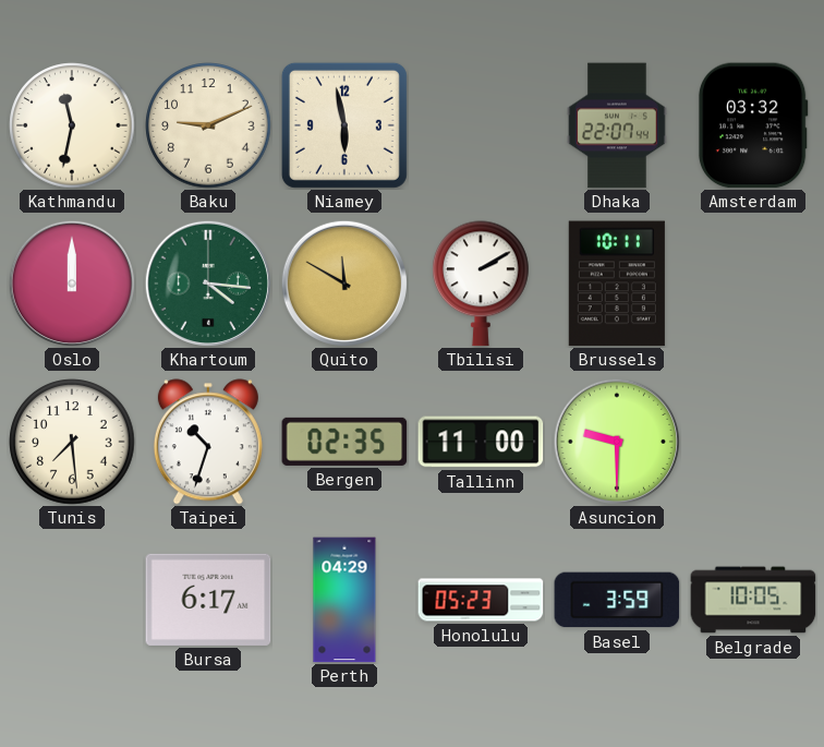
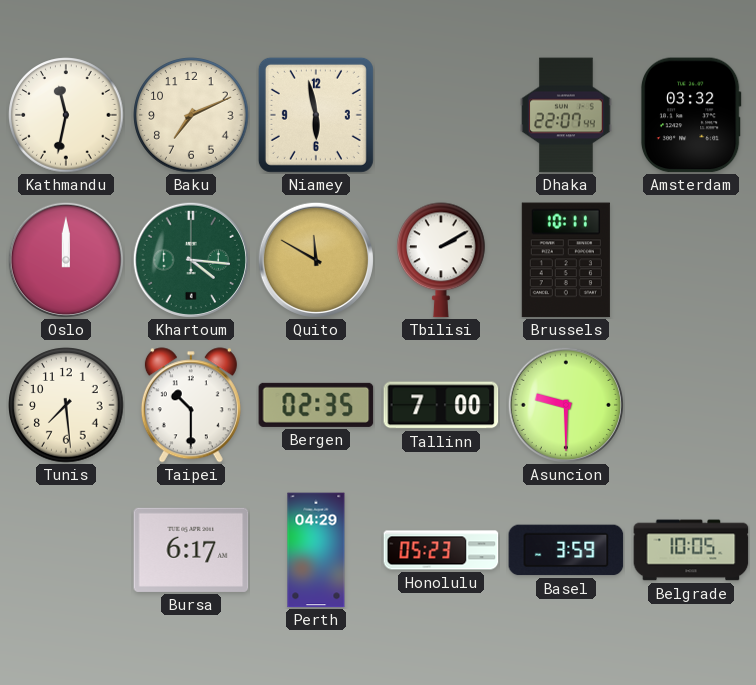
Baku: 9:11 -> 7:11
Taipei: 10:33 -> 10:30
Tallinn: 11:00 -> 7:00
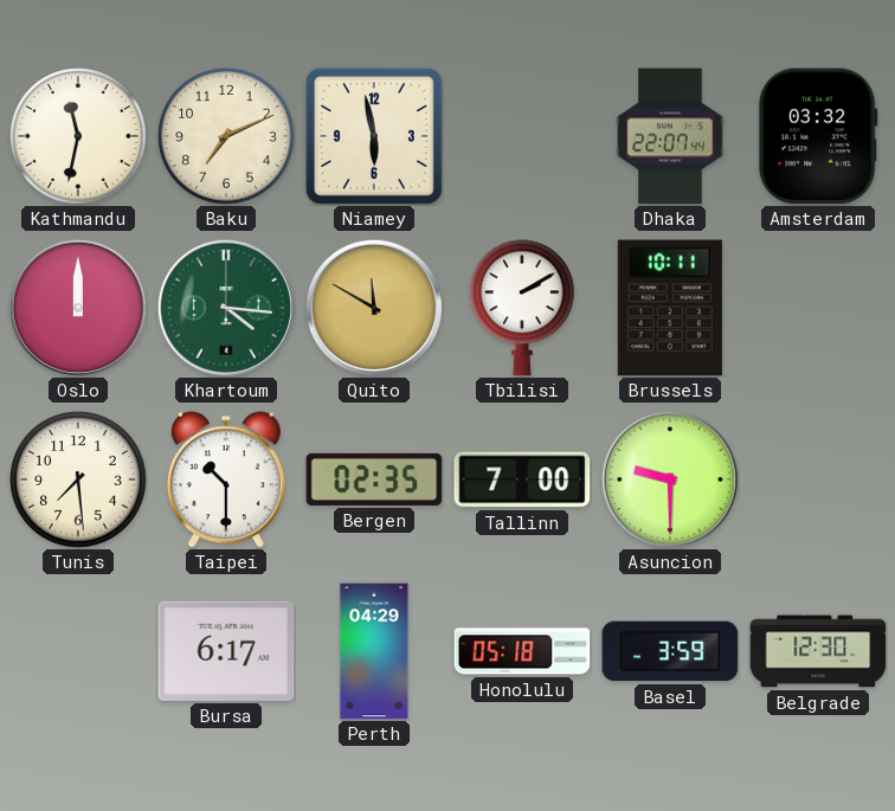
Honolulu: 05:23 -> 05:18
Belgrade: 10:05 -> 12:30
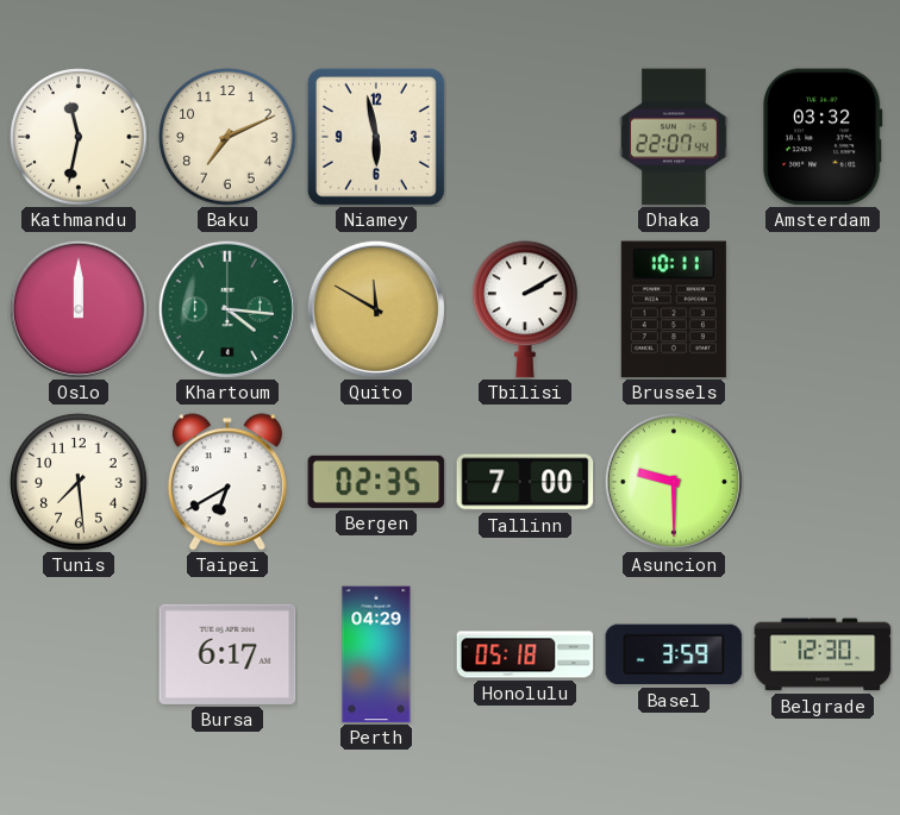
Taipei: 10:30 -> 6:40
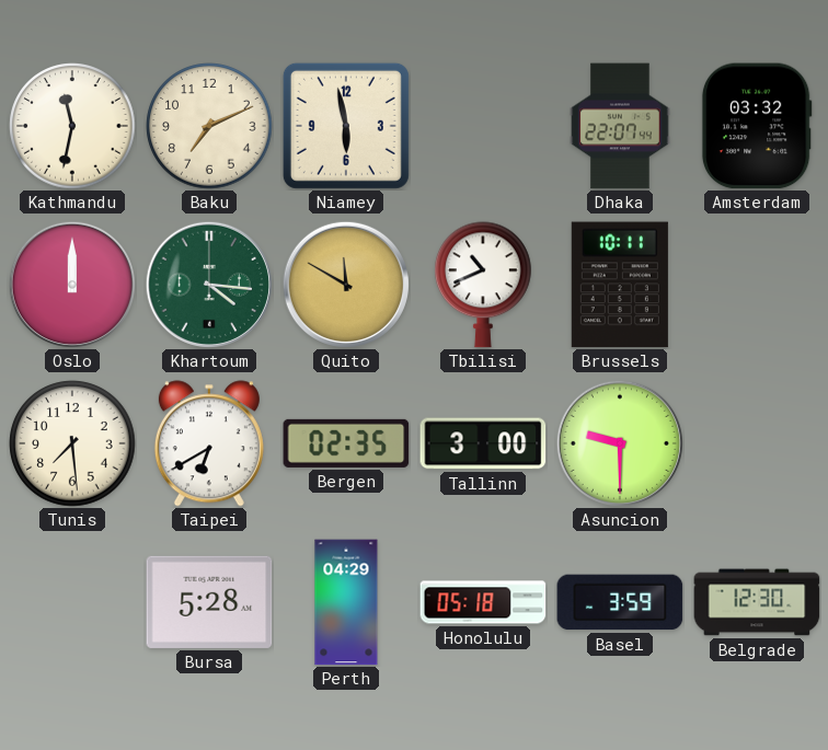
Tbilisi: 2:10 -> 10:41
Tallinn: 7:00 -> 3:00
Bursa: 6:17 -> 5:28
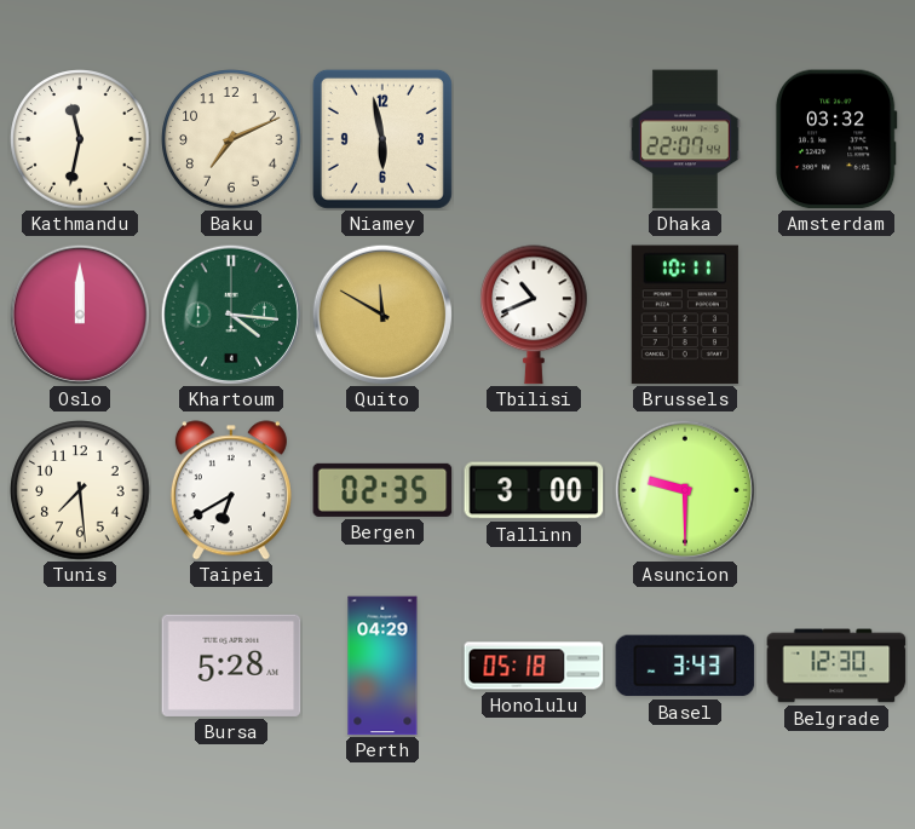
Basel: 3:59 -> 3:43
